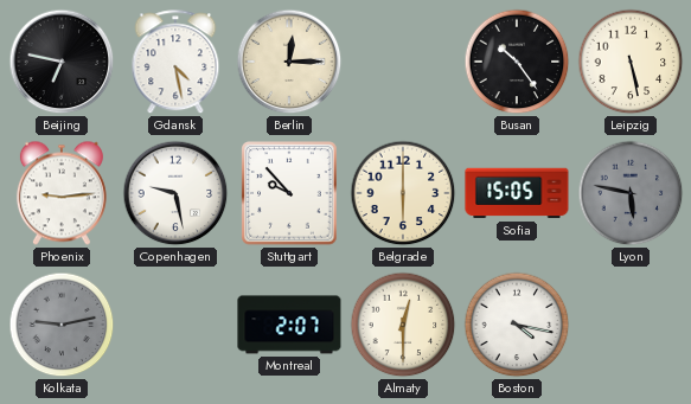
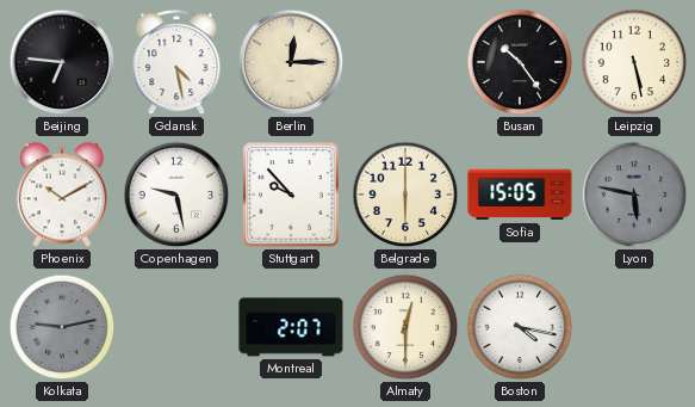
Beijing: 6:47 -> 6:46
Phoenix: 9:14 -> 10:10
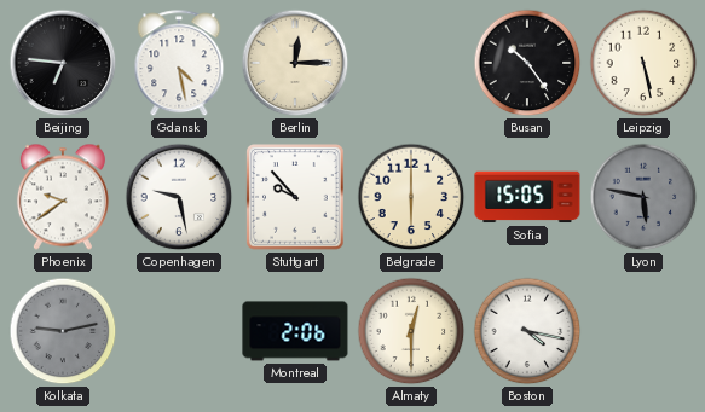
Phoenix: 10:10 -> 9:39
Montreal: 2:07 -> 2:06
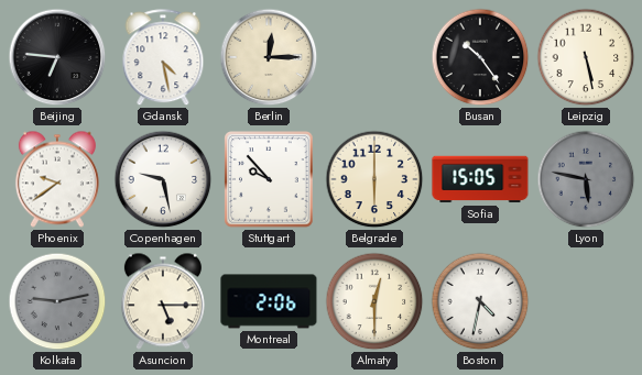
Asuncion: none -> 5:15
Boston: 4:17 -> 4:32
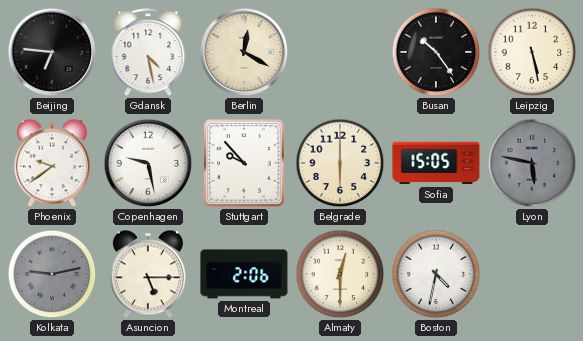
Berlin: 12:15 -> 12:20
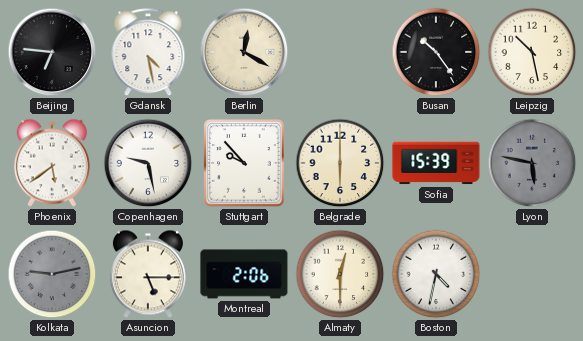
Leipzig: 5:28 -> 10:28
Phoenix: 9:39 -> 5:39
Sofia: 15:05 -> 15:39
